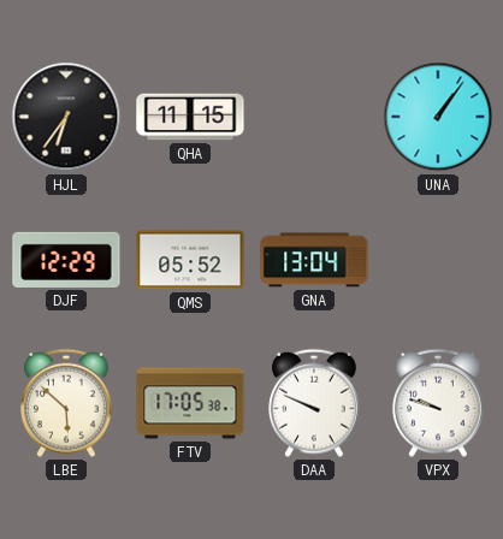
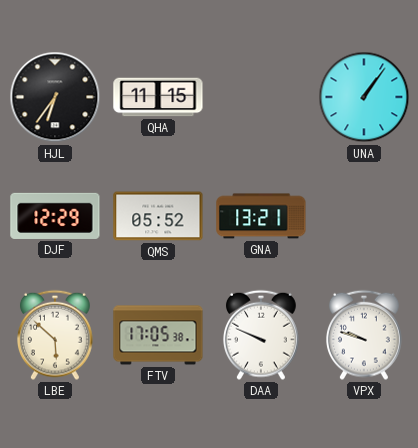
GNA: 13:04 -> 13:21
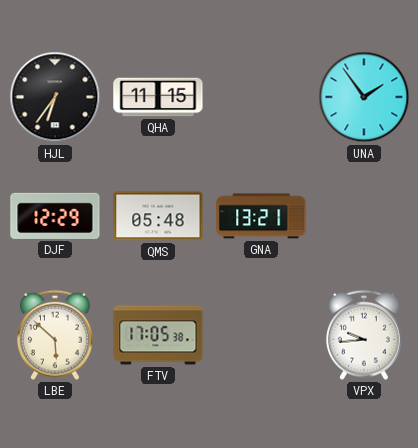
UNA: 1:06 -> 1:54
QMS: 05:52 -> 05:48
DAA: 9:49 -> none
VPX: 9:48 -> 9:44
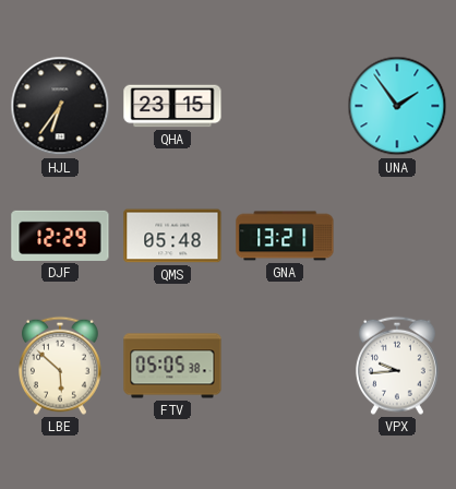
QHA: 11:15 -> 23:15
FTV: 17:05 -> 05:05
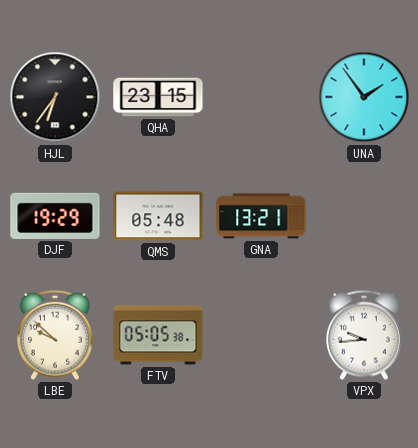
DJF: 12:29 -> 19:29
LBE: 5:52 -> 9:52
